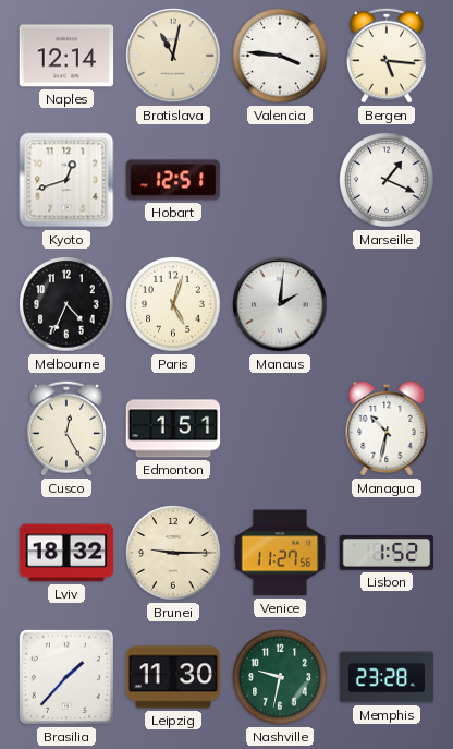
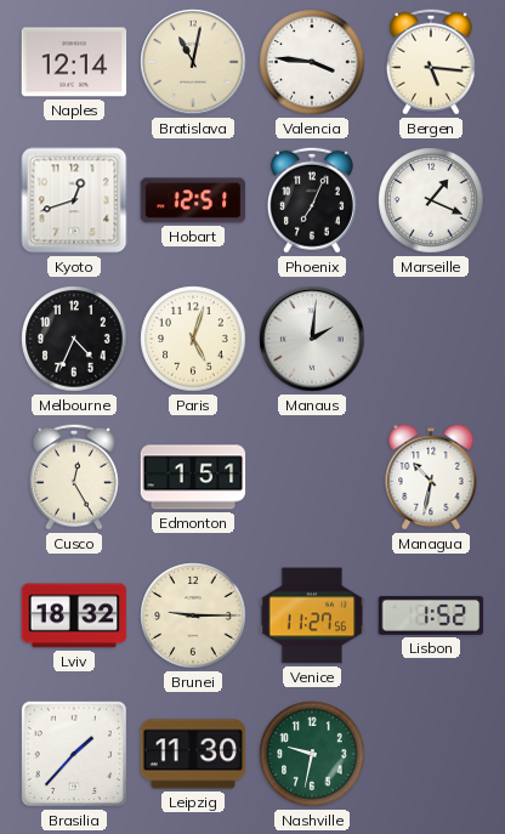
Phoenix: none -> 7:04
Memphis: 23:28 -> none
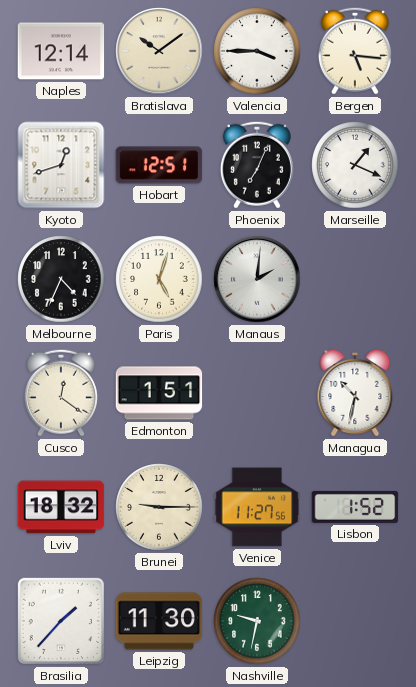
Bratislava: 11:02 -> 10:09
Valencia: 3:46 -> 3:45
Cusco: 12:25 -> 12:21
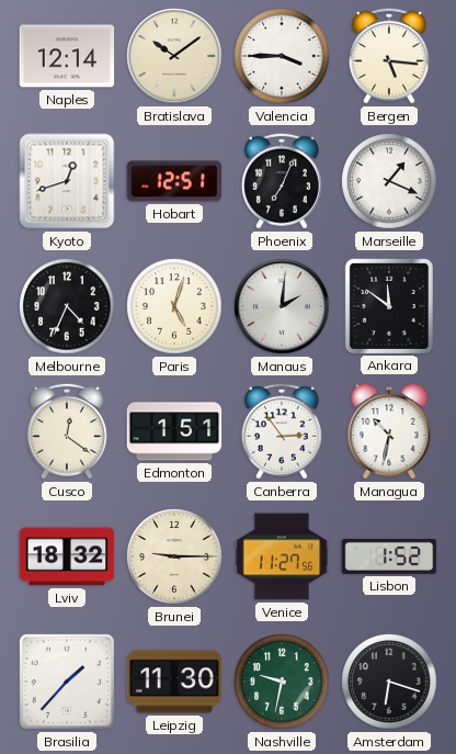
Ankara: none -> 11:51
Canberra: none -> 2:54
Amsterdam: none -> 6:18
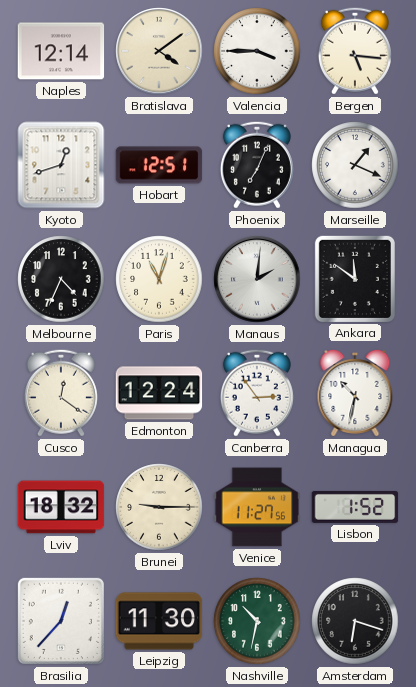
Bratislava: 10:09 -> 4:09
Paris: 5:03 -> 11:03
Edmonton: 1:51 -> 12:24
Brasilia: 1:37 -> 12:37
Nashville: 9:32 -> 10:32
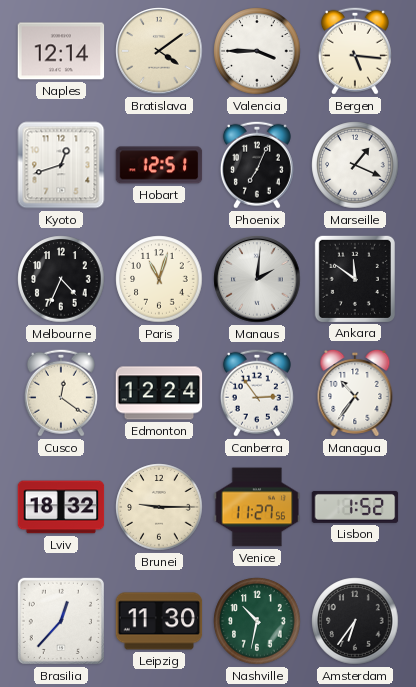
Managua: 10:32 -> 10:36
Amsterdam: 6:18 -> 6:36
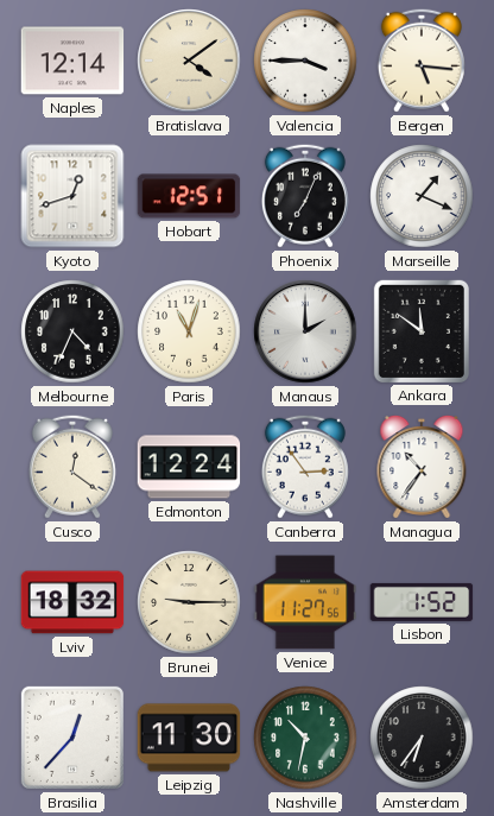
Manaus: 2:01 -> 2:00
